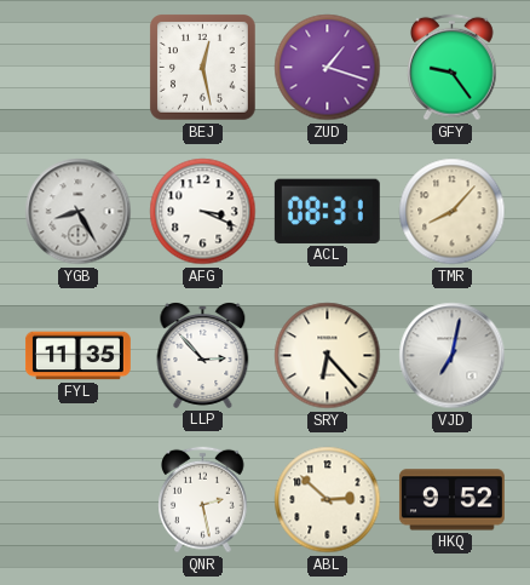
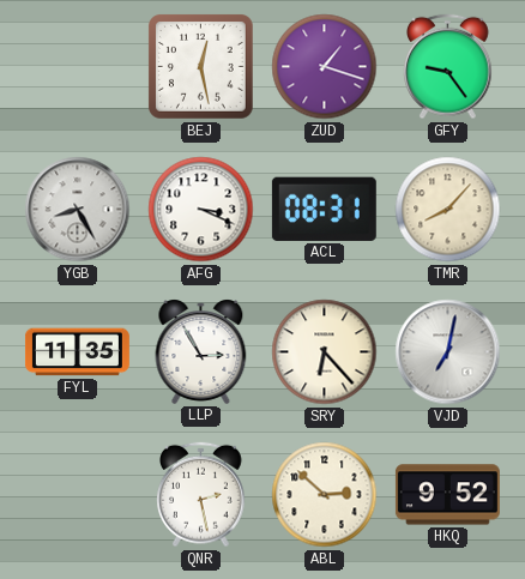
LLP: 2:53 -> 2:55
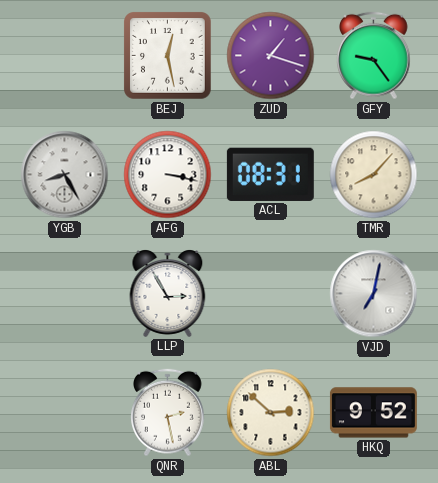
AFG: 3:19 -> 3:17
FYL: 11:35 -> none
SRY: 6:23 -> none
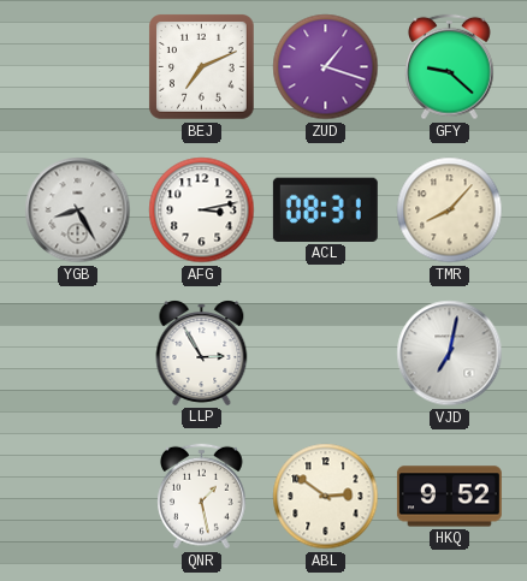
BEJ: 12:28 -> 7:11
GFY: 9:24 -> 9:22
AFG: 3:17 -> 3:13
QNR: 2:28 -> 1:28
ABL: 2:52 -> 2:51
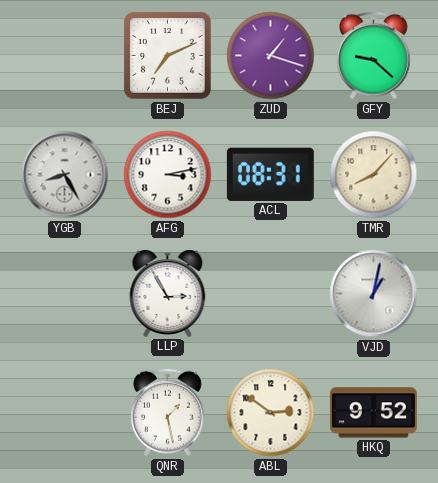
VJD: 7:02 -> 1:02
